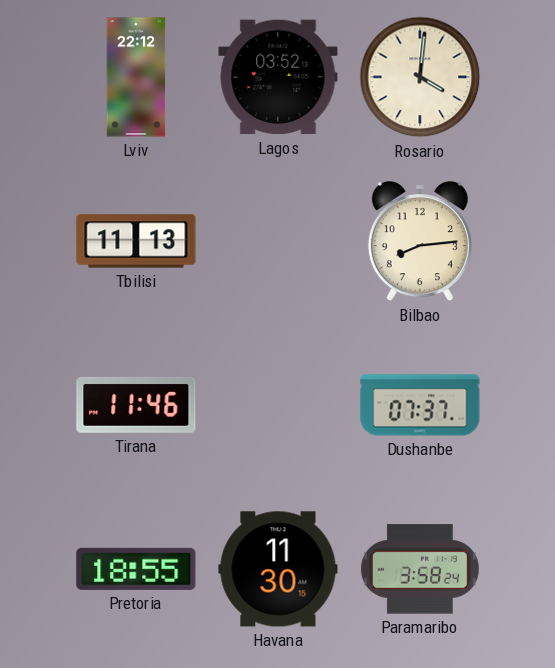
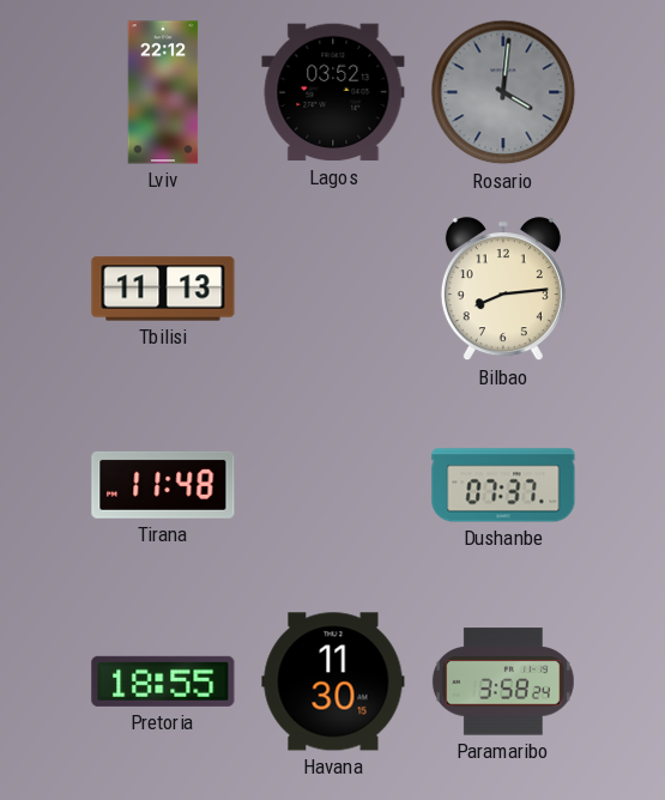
Rosario dial: cream -> grey
Tirana: 11:46 -> 11:48
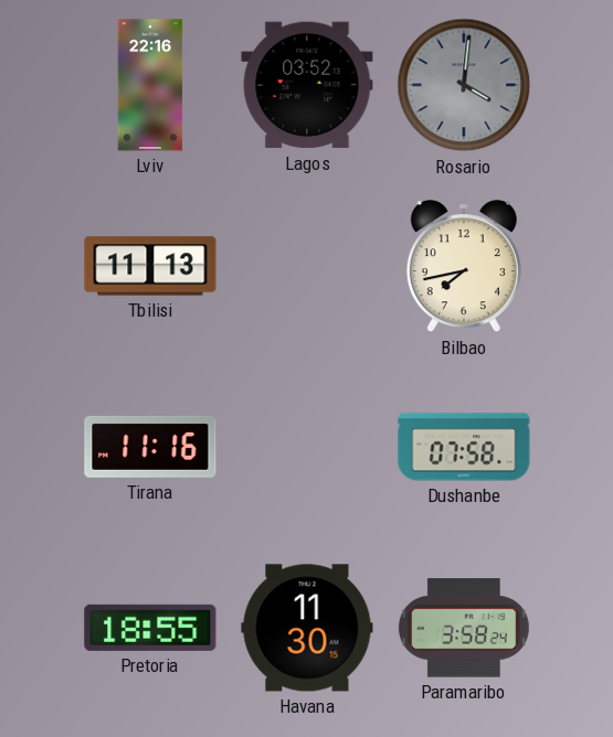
Lviv: 22:12 -> 22:16
Bilbao: 8:14 -> 7:43
Tirana: 11:48 -> 11:16
Dushanbe: 07:37 -> 07:58
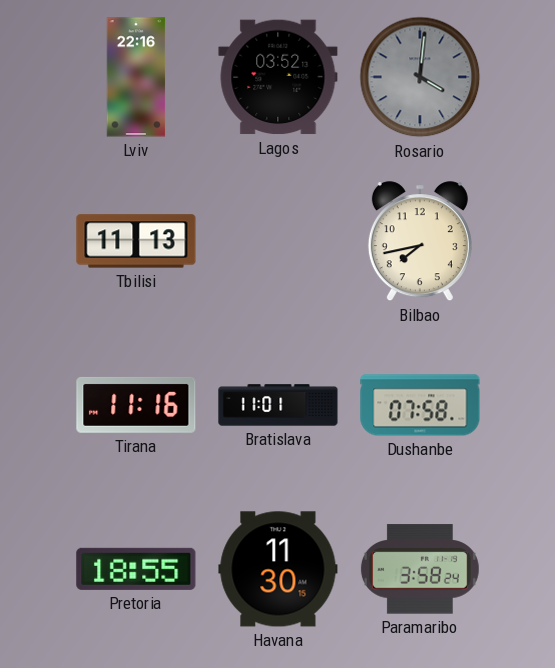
Bratislava: none -> 11:01
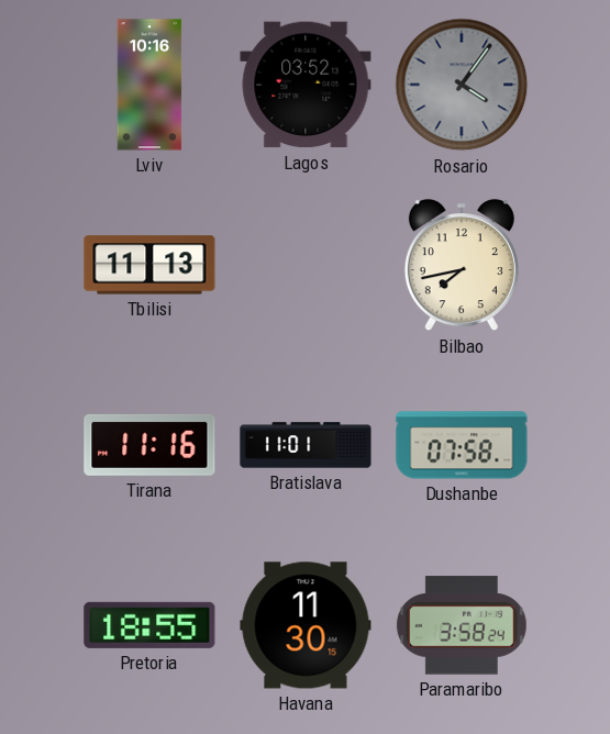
Lviv: 22:16 -> 10:16
Rosario: 4:01 -> 4:06
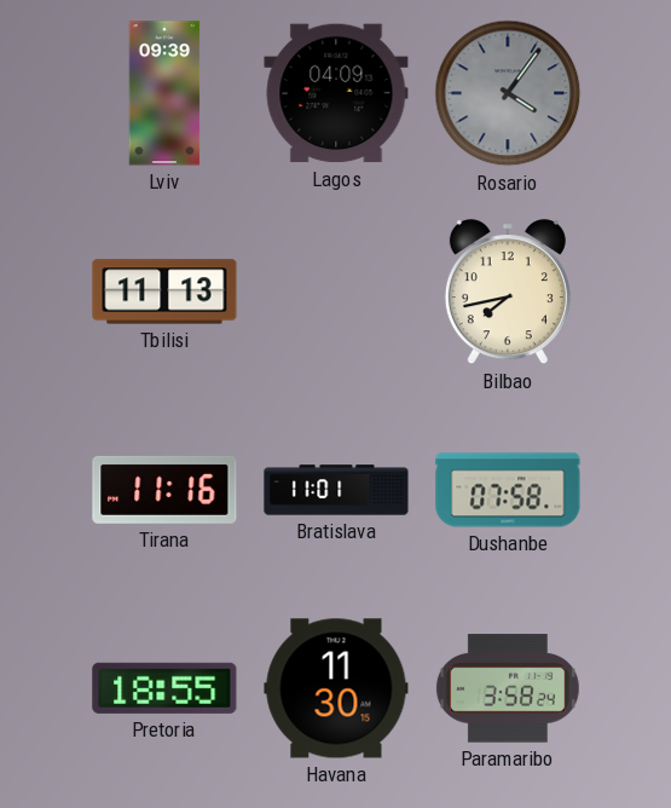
Lviv: 10:16 -> 09:39
Lagos: 03:52 -> 04:09
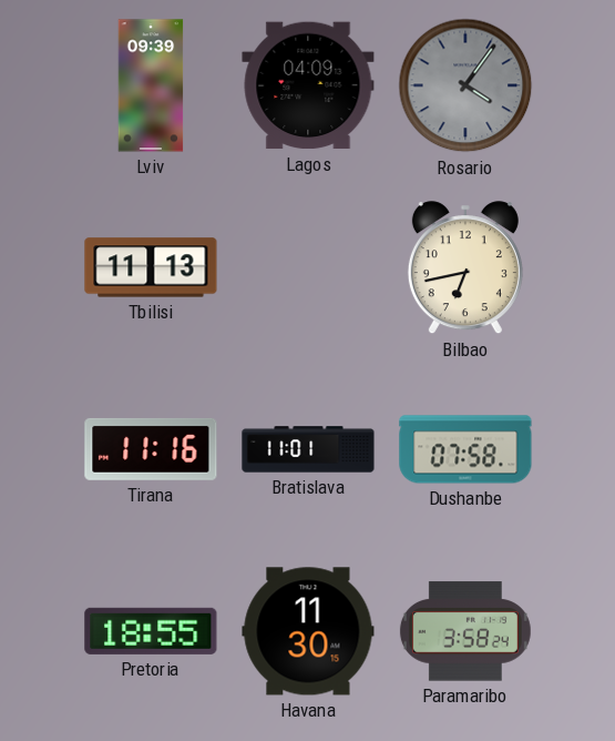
Bilbao: 7:43 -> 6:43
